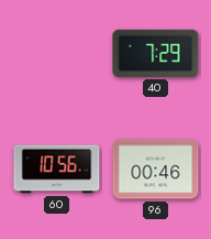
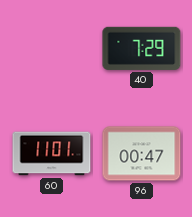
60: 10:56 -> 11:01
96: 00:46 -> 00:47
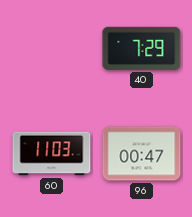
60: 11:01 -> 11:03
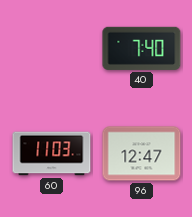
40: 7:29 -> 7:40
96: 00:47 -> 12:47
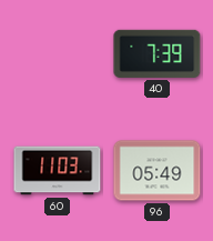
40: 7:40 -> 7:39
96: 12:47 -> 05:49
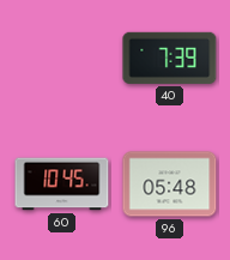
60: 11:03 -> 10:45
96: 05:49 -> 05:48
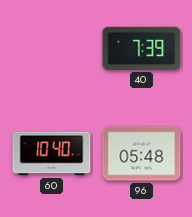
60: 10:45 -> 10:40
